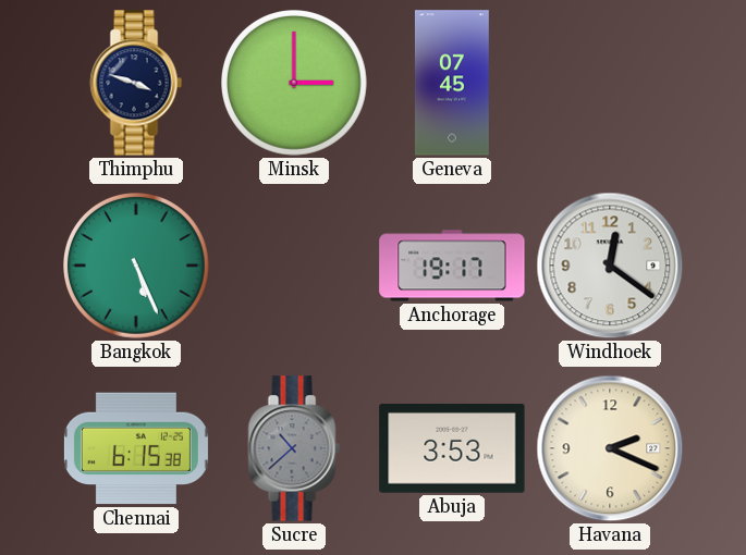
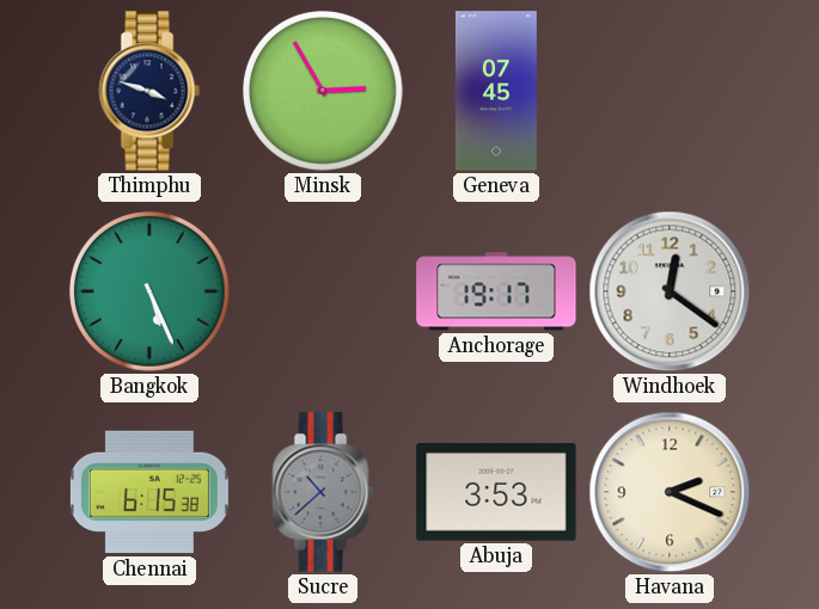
Minsk: 3:00 -> 2:55
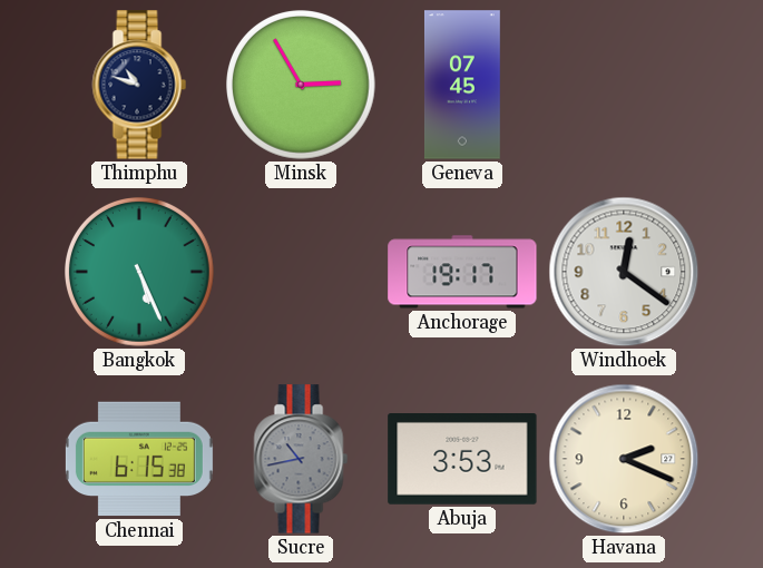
Thimphu: 3:48 -> 10:48
Sucre: 10:38 -> 10:43
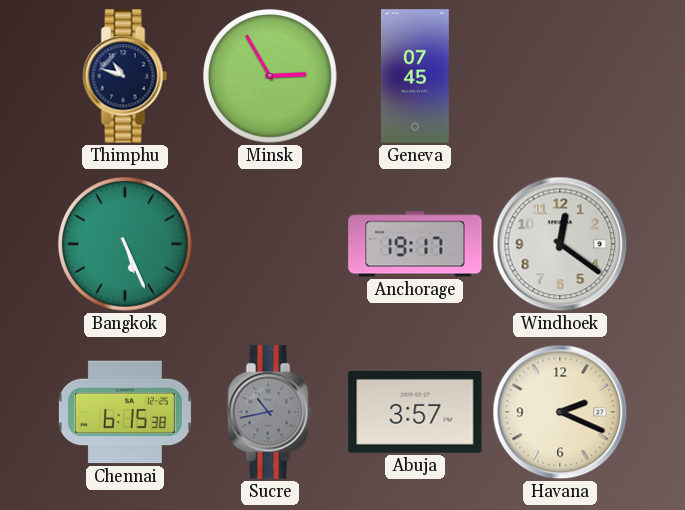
Abuja: 3:53 -> 3:57
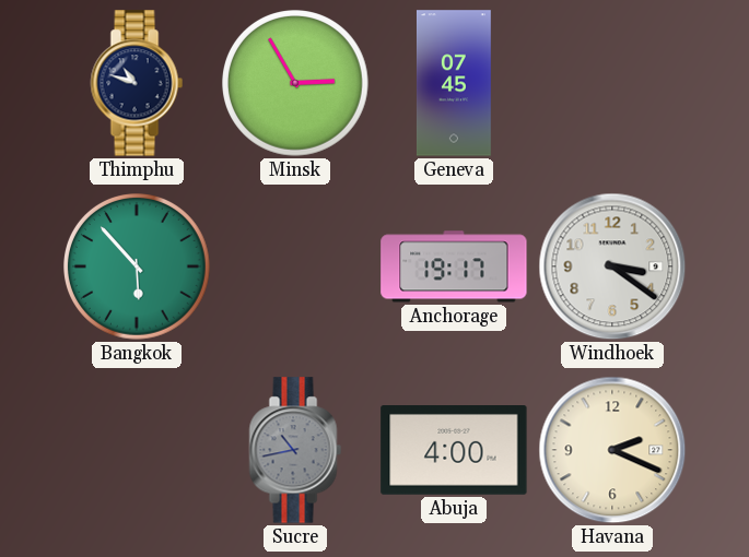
Bangkok: 5:26 -> 5:53
Windhoek: 12:21 -> 3:21
Chennai: 6:15 -> none
Abuja: 3:57 -> 4:00
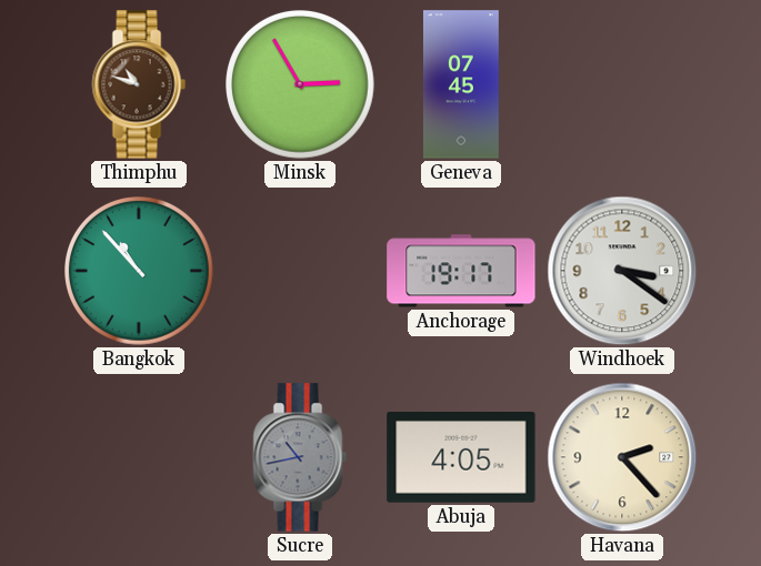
Thimphu dial: navy -> brown
Bangkok: 5:53 -> 10:53
Abuja: 4:00 -> 4:05
Havana: 2:19 -> 2:23
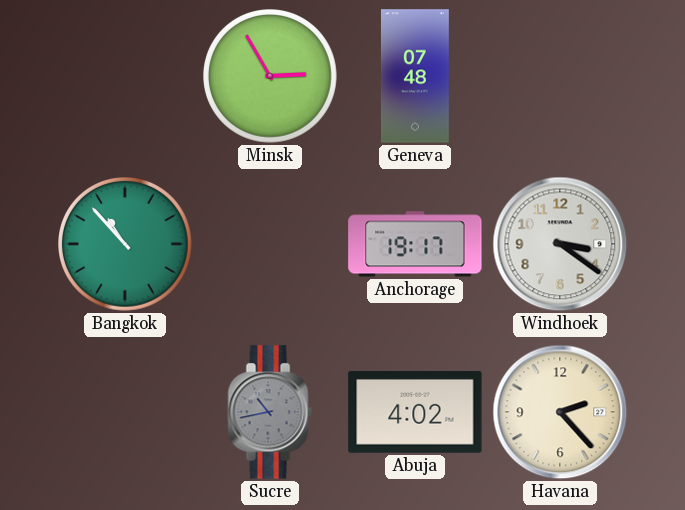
Thimphu: 10:48 -> none
Geneva: 07:45 -> 07:48
Abuja: 4:05 -> 4:02
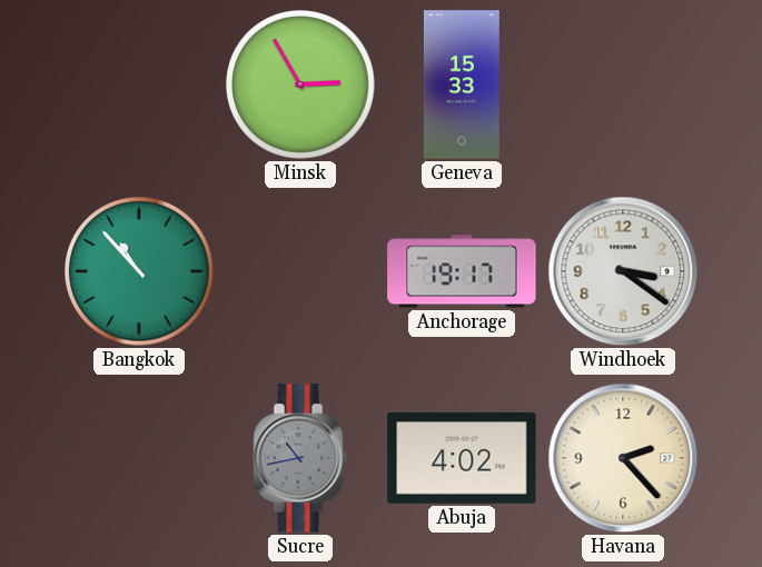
Geneva: 07:48 -> 15:33
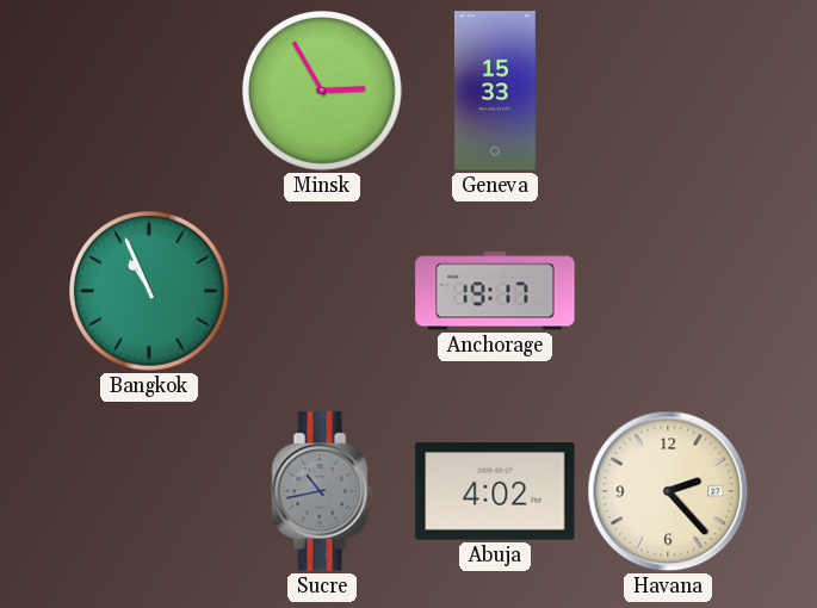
Bangkok: 10:53 -> 10:56
Windhoek: 3:21 -> none
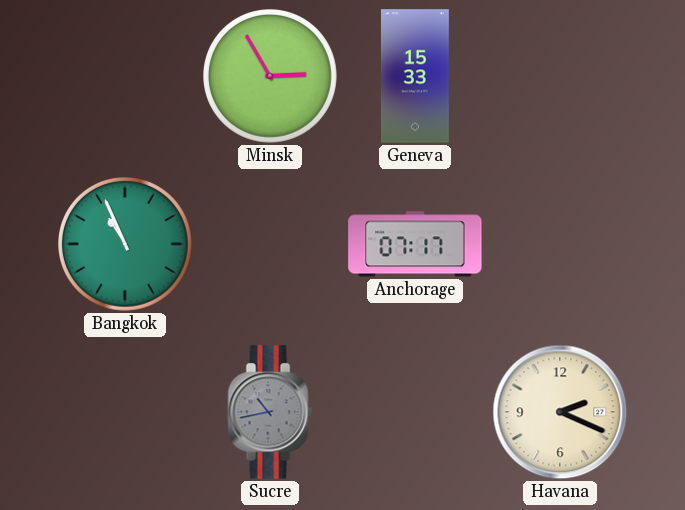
Anchorage: 19:17 -> 07:17
Abuja: 4:02 -> none
Havana: 2:23 -> 2:19
